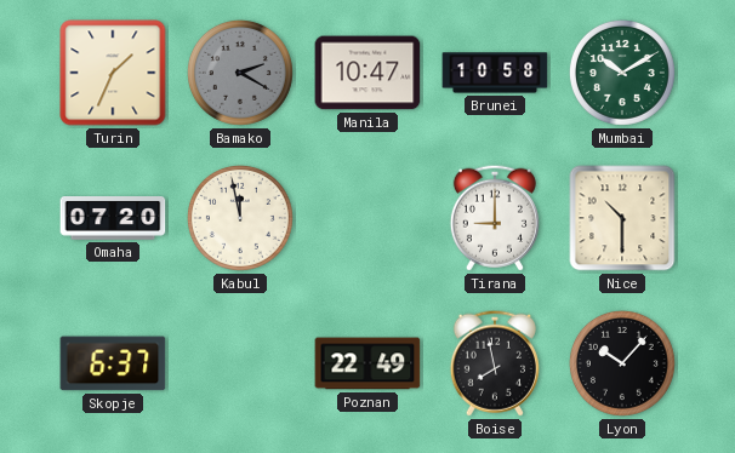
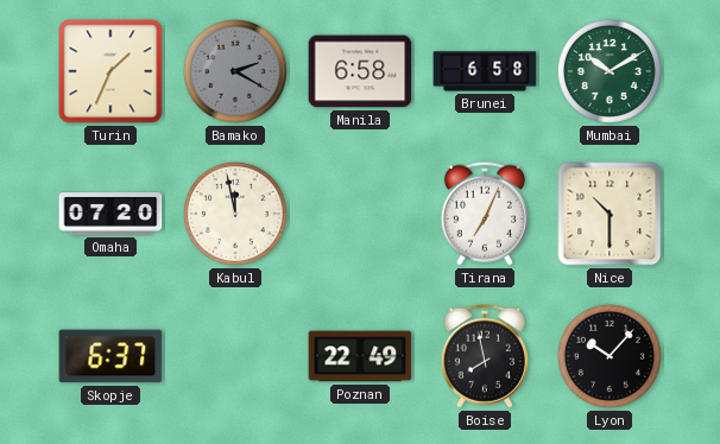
Manila: 10:47 -> 6:58
Brunei: 10:58 -> 6:58
Tirana: 9:00 -> 7:04
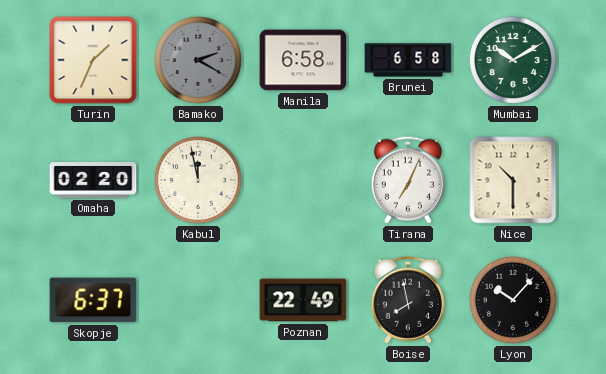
Omaha: 07:20 -> 02:20
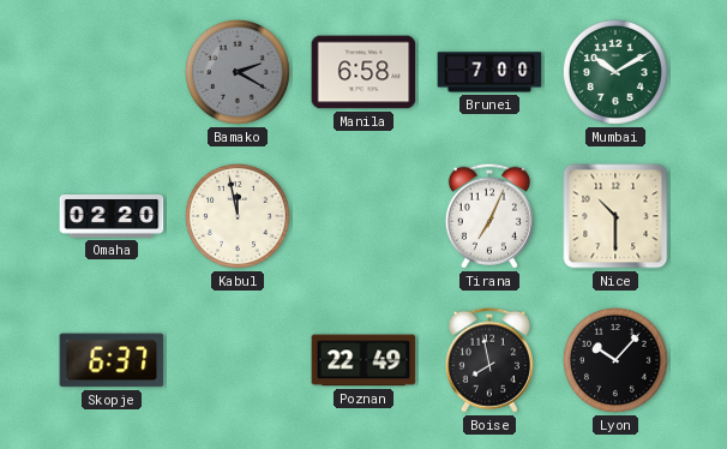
Turin: 1:34 -> none
Brunei: 6:58 -> 7:00
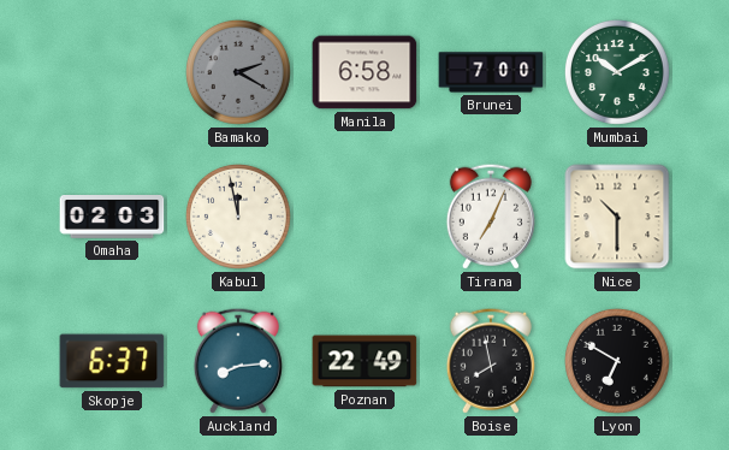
Omaha: 02:20 -> 02:03
Auckland: none -> 8:14
Lyon: 10:07 -> 6:50
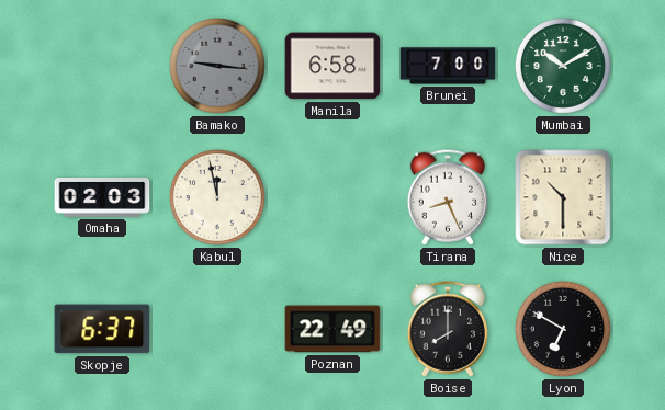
Bamako: 2:20 -> 9:16
Tirana: 7:04 -> 8:26
Auckland: 8:14 -> none
Boise: 7:58 -> 8:00
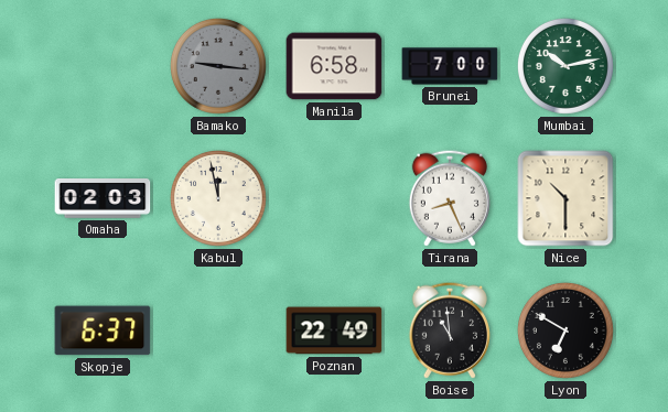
Mumbai: 10:10 -> 10:13
Boise: 8:00 -> 10:59
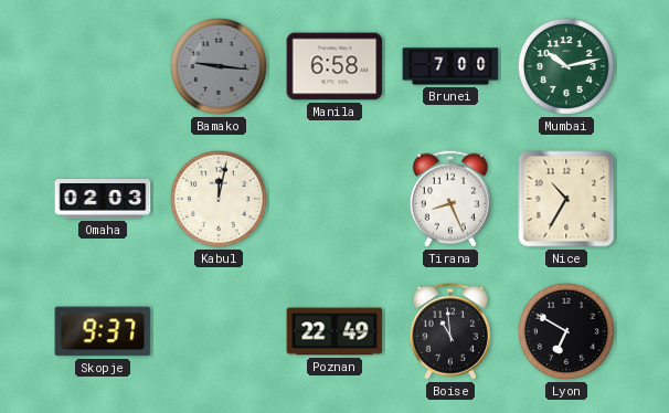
Kabul: 11:58 -> 12:02
Nice: 10:30 -> 10:35
Skopje: 6:37 -> 9:37
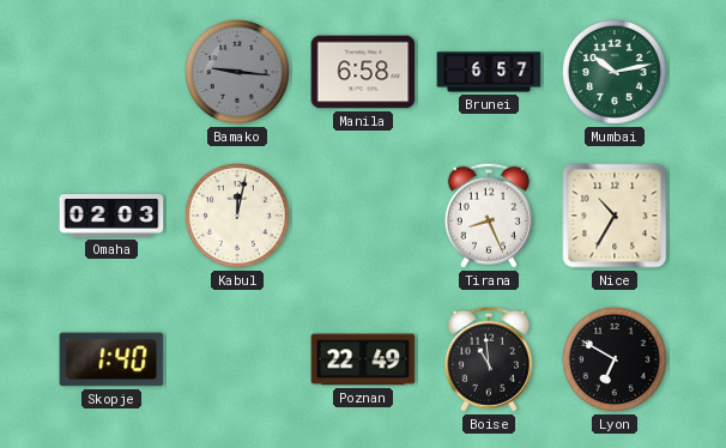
Brunei: 7:00 -> 6:57
Skopje: 9:37 -> 1:40
